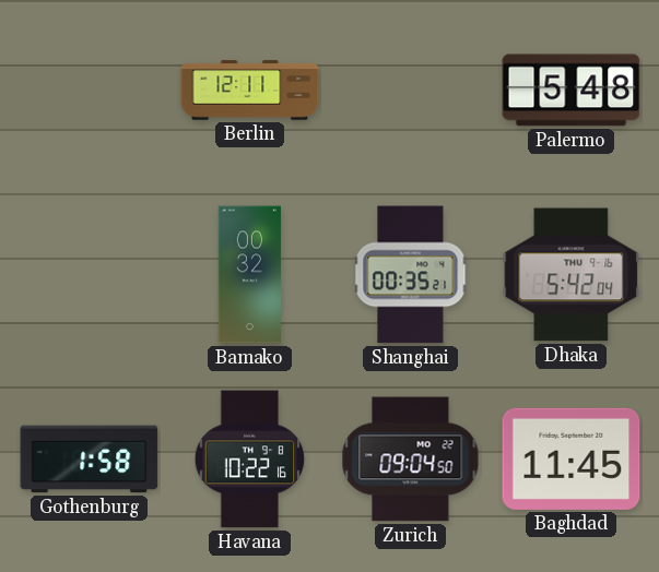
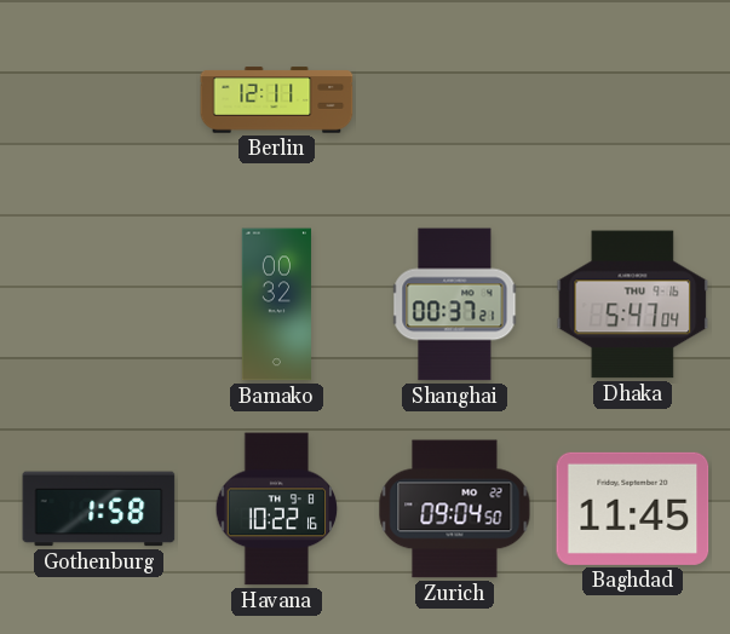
Palermo: 5:48 -> none
Shanghai: 00:35 -> 00:37
Dhaka: 5:42 -> 5:47
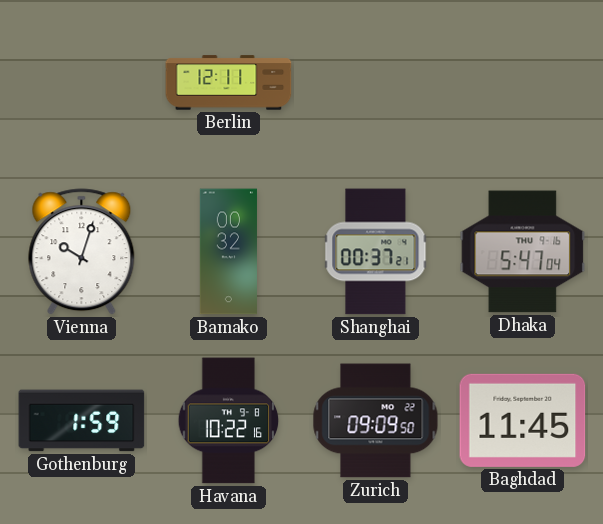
Vienna: none -> 10:03
Gothenburg: 1:58 -> 1:59
Zurich: 09:04 -> 09:09
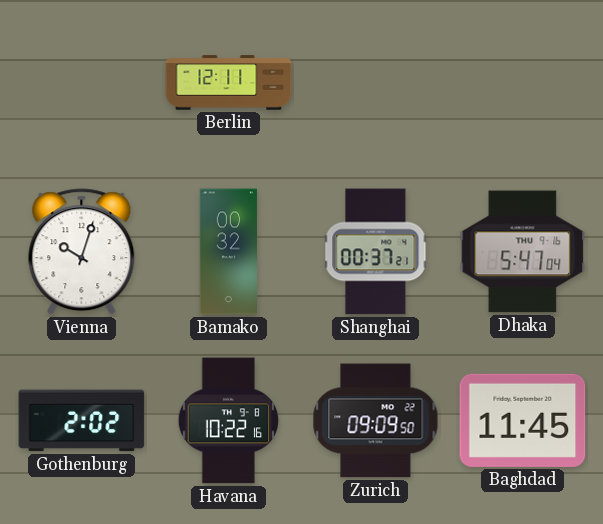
Gothenburg: 1:59 -> 2:02
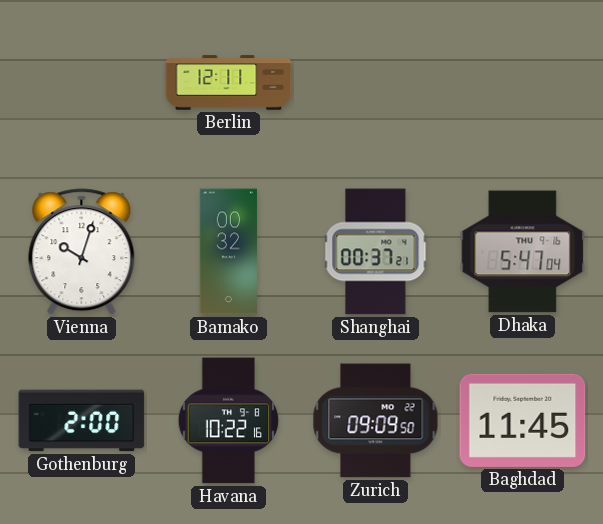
Gothenburg: 2:02 -> 2:00
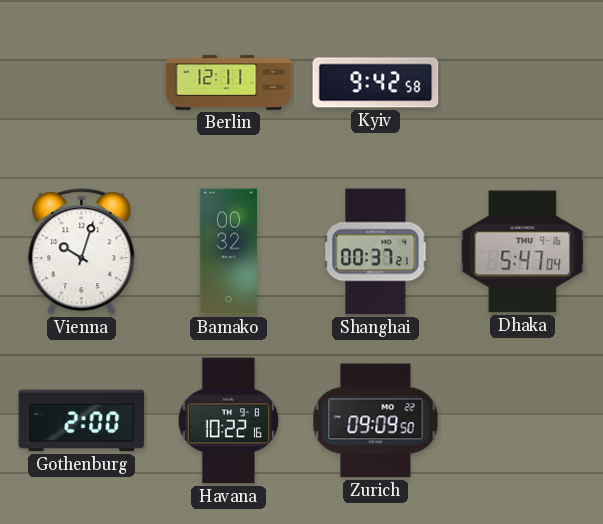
Kyiv: none -> 9:42
Baghdad: 11:45 -> none
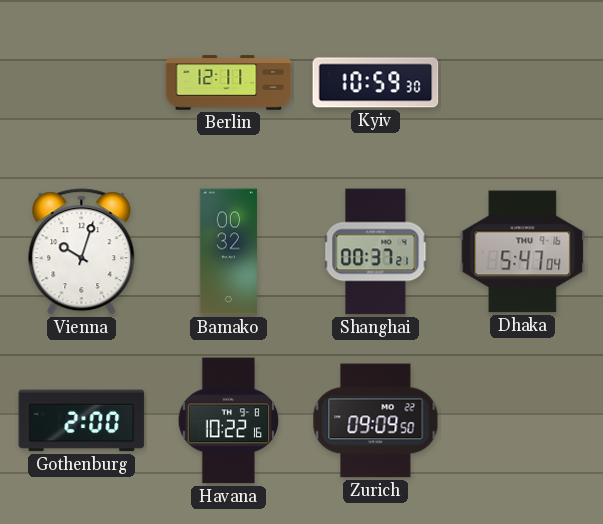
Kyiv: 9:42 -> 10:59
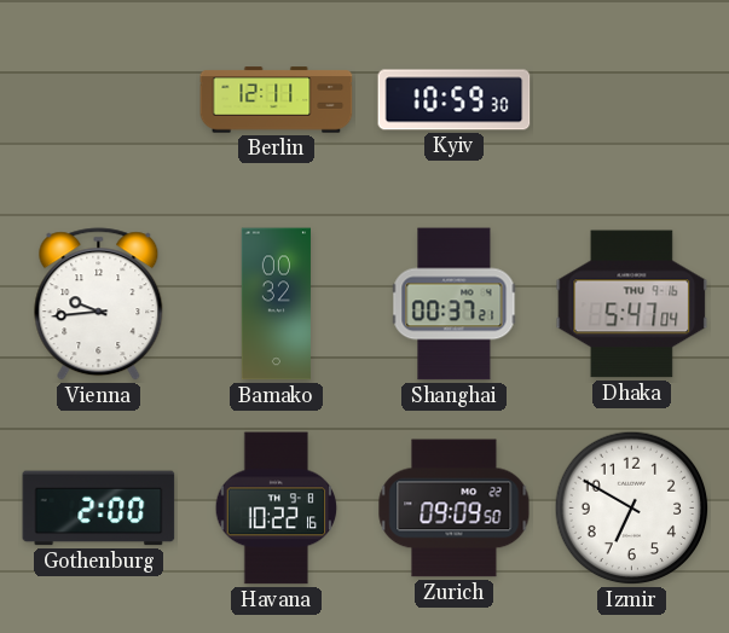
Vienna: 10:03 -> 9:44
Izmir: none -> 6:50
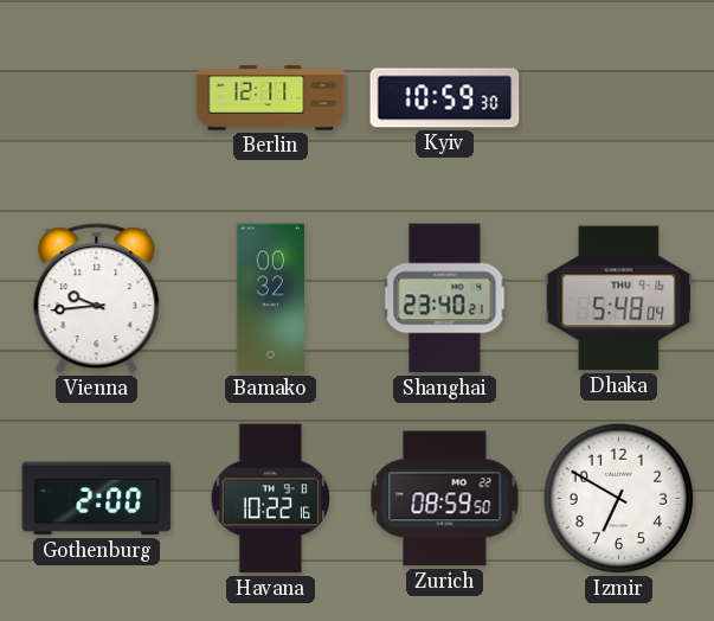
Shanghai: 00:37 -> 23:40
Dhaka: 5:47 -> 5:48
Zurich: 09:09 -> 08:59
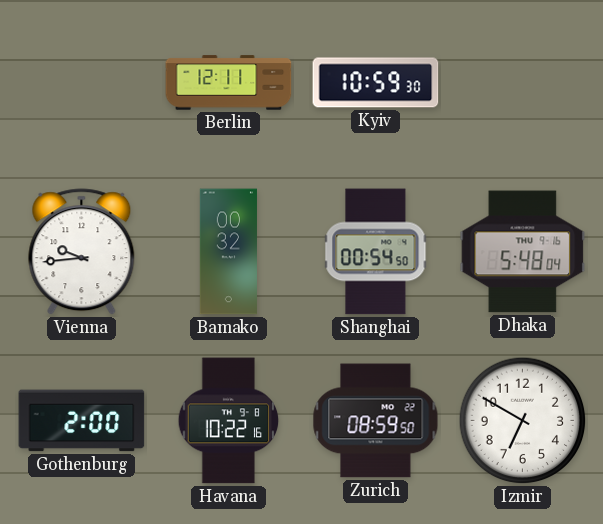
Shanghai: 23:40 -> 00:54
